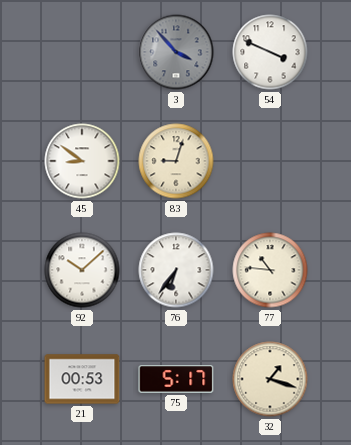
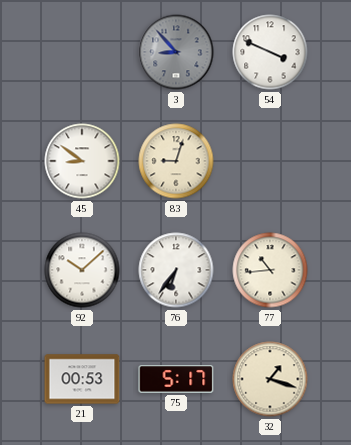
3: 3:53 -> 8:53
77: 10:46 -> 10:44
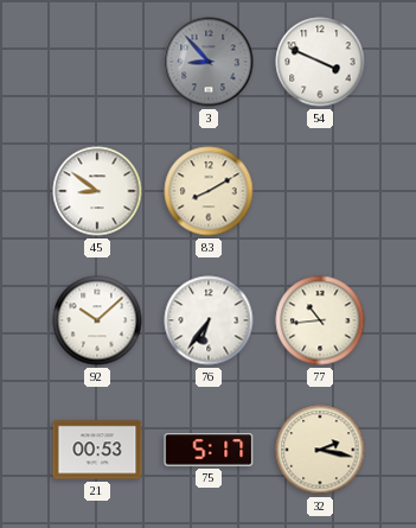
83: 9:03 -> 8:10
32: 1:18 -> 2:17
